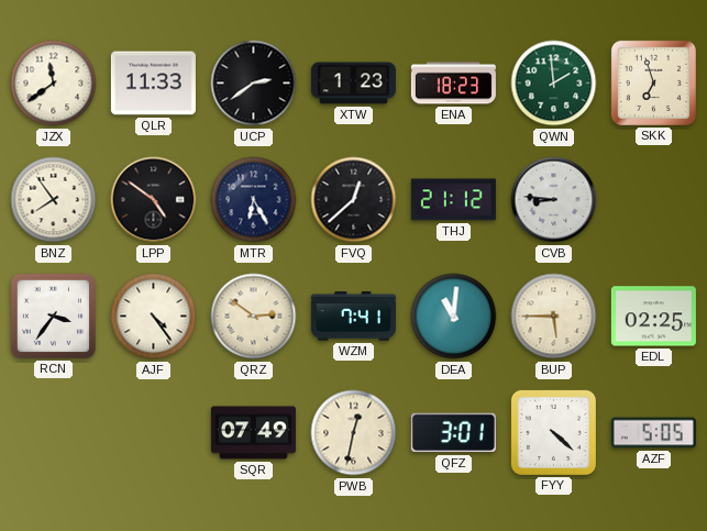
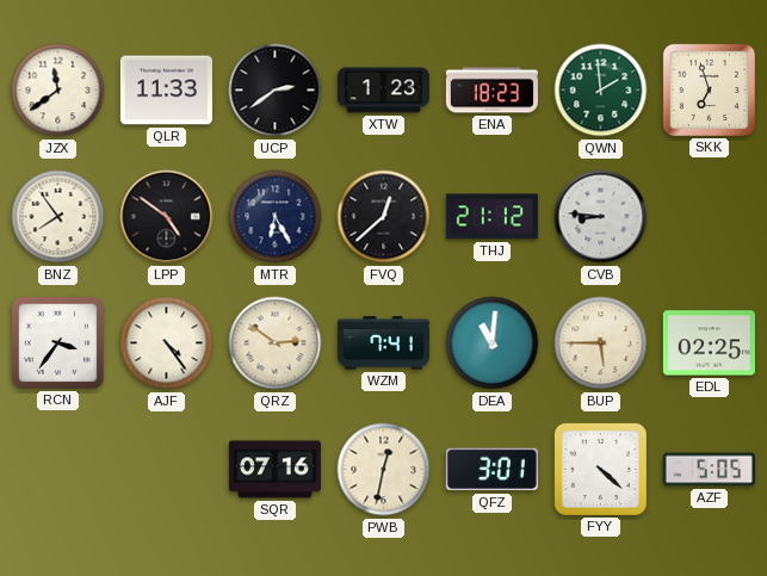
SQR: 07:49 -> 07:16
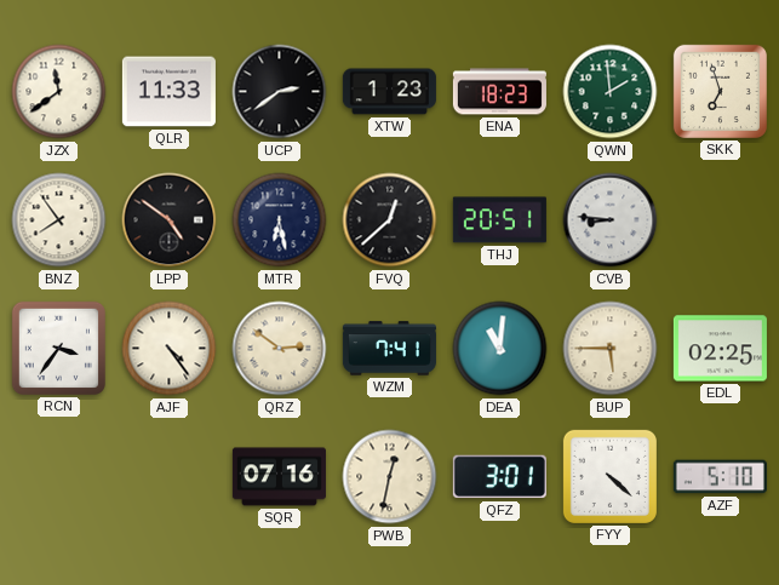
MTR: 6:25 -> 6:28
THJ: 21:12 -> 20:51
AZF: 5:05 -> 5:10
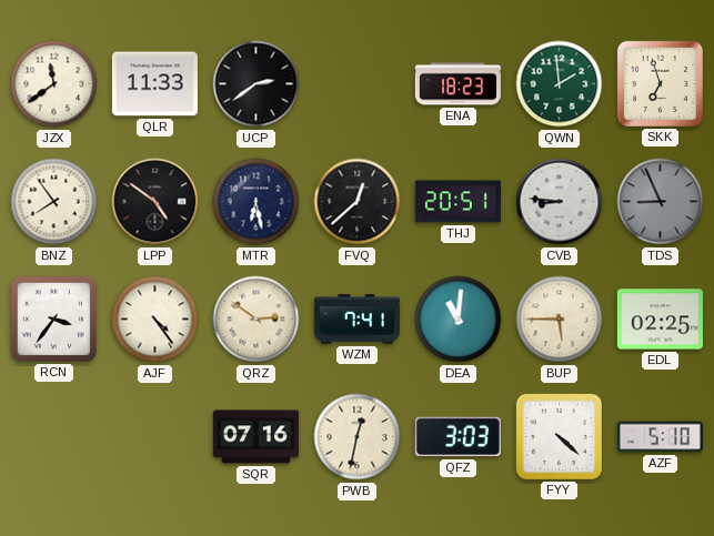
XTW: 1:23 -> none
TDS: none -> 8:56
QFZ: 3:01 -> 3:03
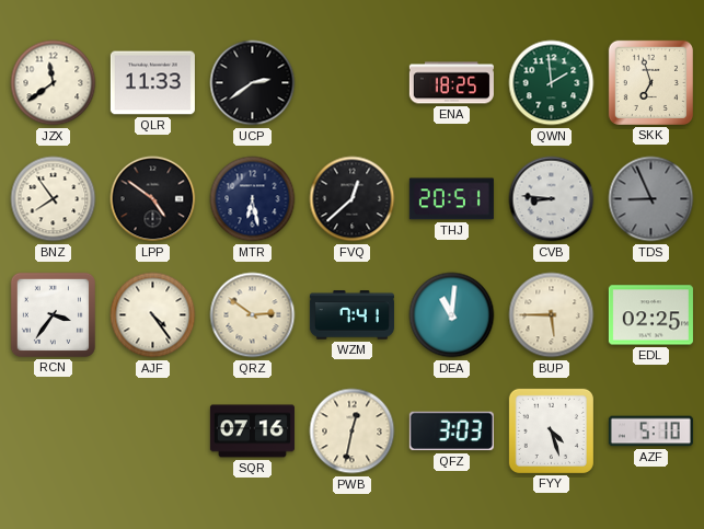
ENA: 18:23 -> 18:25
FYY: 4:22 -> 4:27
